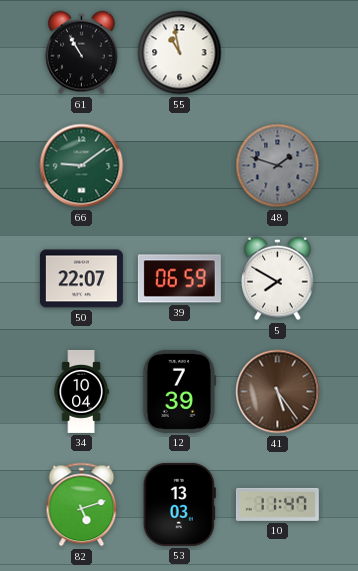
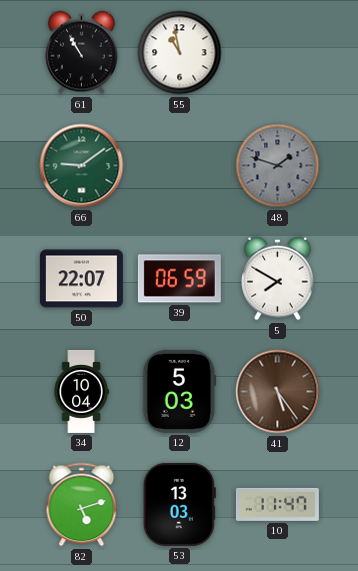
12: 7:39 -> 5:03
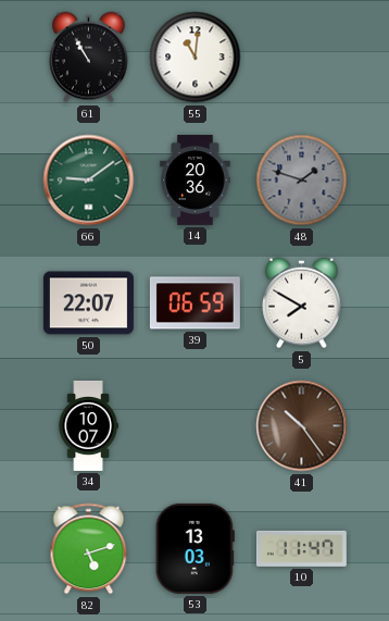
55: 10:58 -> 11:01
14: none -> 20:36
34: 10:04 -> 10:07
12: 5:03 -> none
41: 5:24 -> 10:24
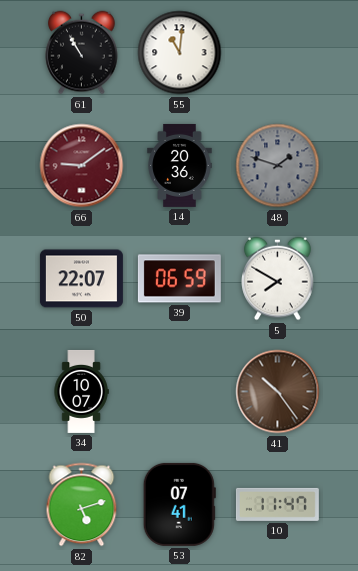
66 dial: green -> burgundy
53: 13:03 -> 07:41
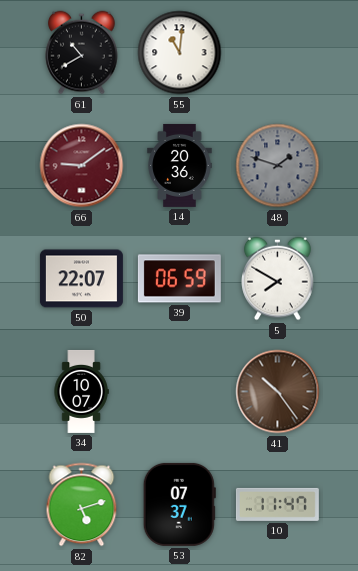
61: 10:55 -> 10:40
53: 07:41 -> 07:37
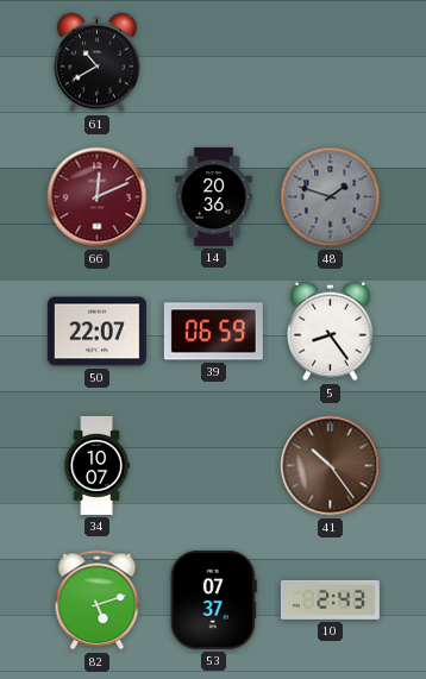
55: 11:01 -> none
66: 9:09 -> 12:11
5: 7:50 -> 8:24
10: 11:47 -> 2:43
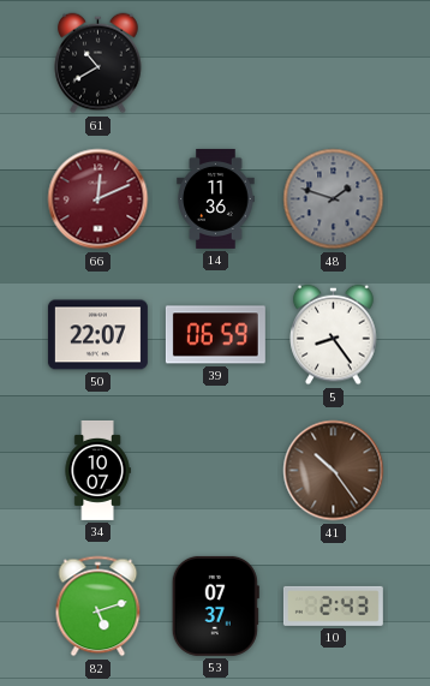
14: 20:36 -> 11:36
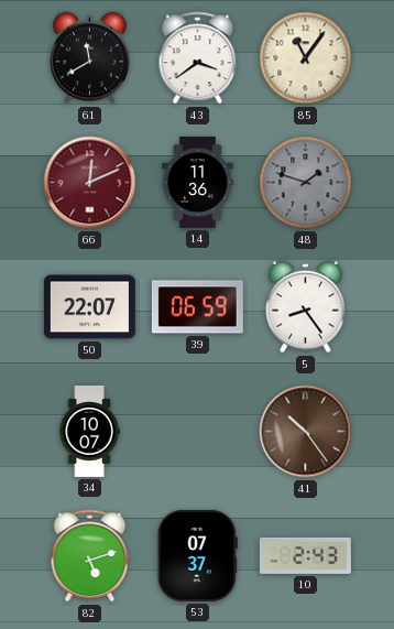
61: 10:40 -> 11:40
43: none -> 3:39
85: none -> 11:06
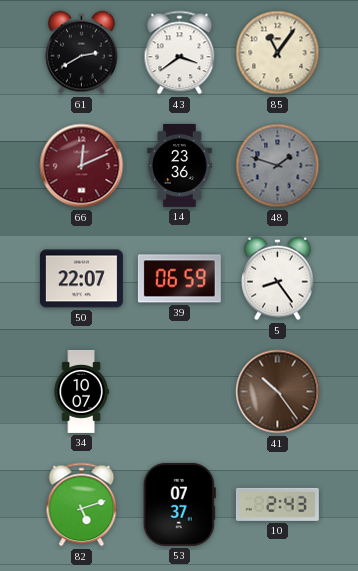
61: 11:40 -> 2:40
14: 11:36 -> 23:36
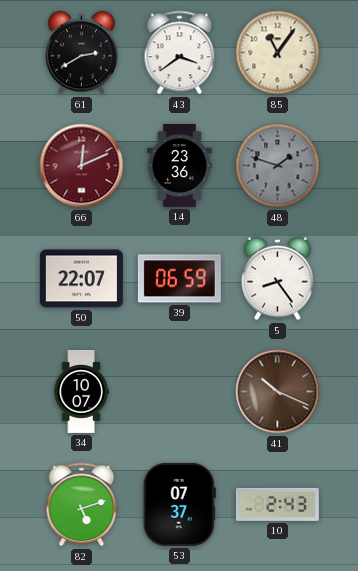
41: 10:24 -> 10:19
